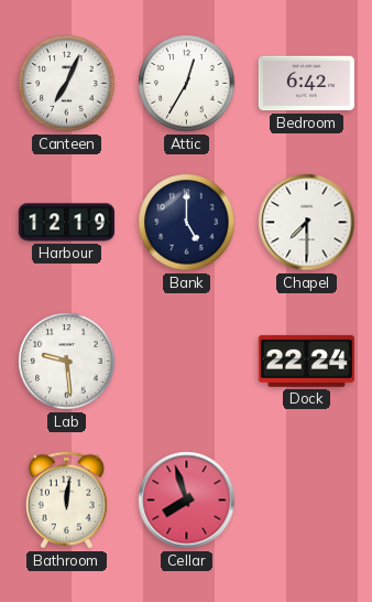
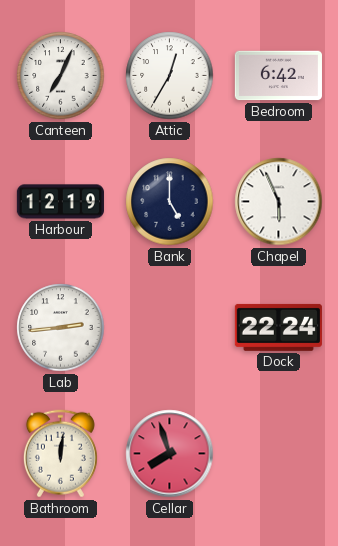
Chapel: 7:30 -> 5:56
Lab: 9:29 -> 2:44
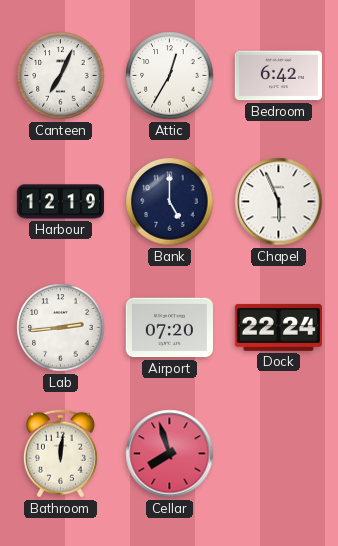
Airport: none -> 07:20
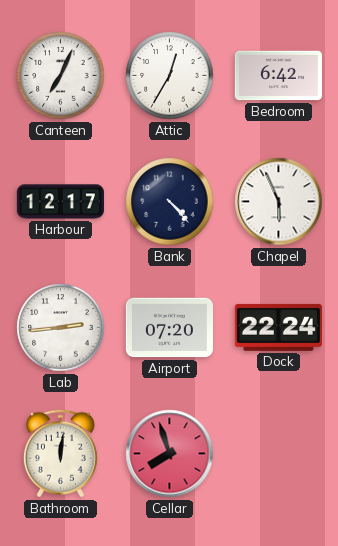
Harbour: 12:19 -> 12:17
Bank: 5:00 -> 4:23
